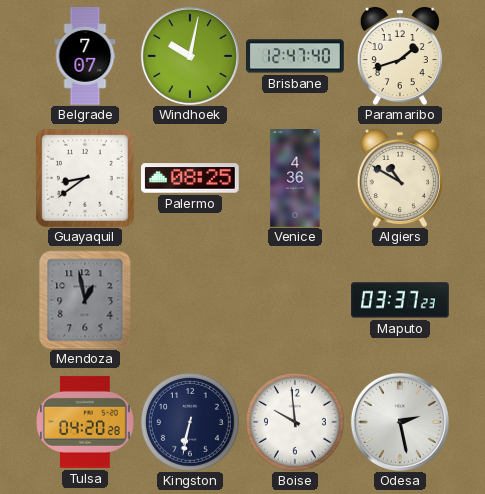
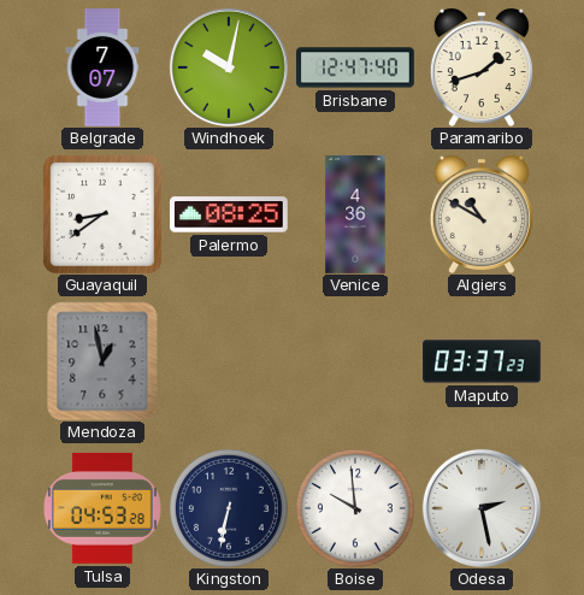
Tulsa: 04:20 -> 04:53
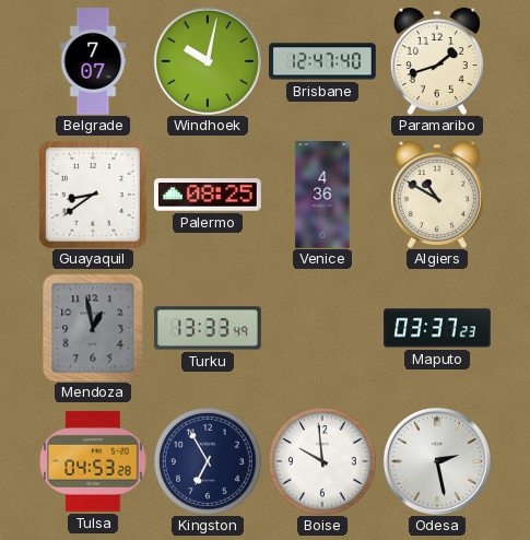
Turku: none -> 13:33
Kingston: 6:32 -> 6:55
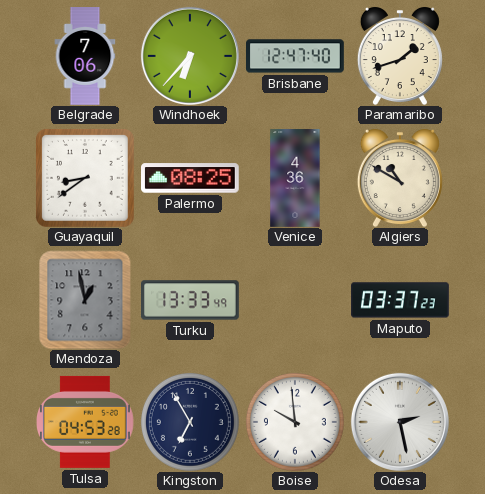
Belgrade: 7:07 -> 7:06
Windhoek: 10:02 -> 6:37
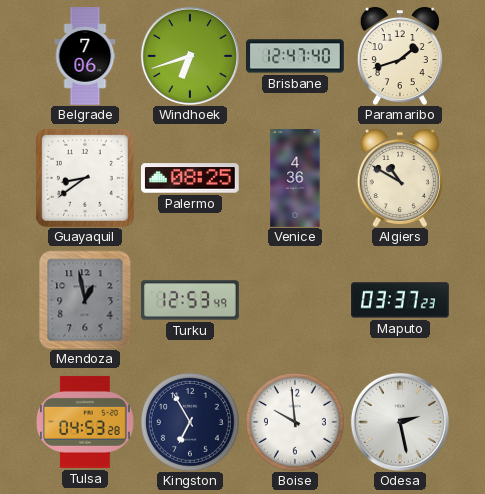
Windhoek: 6:37 -> 6:42
Turku: 13:33 -> 12:53
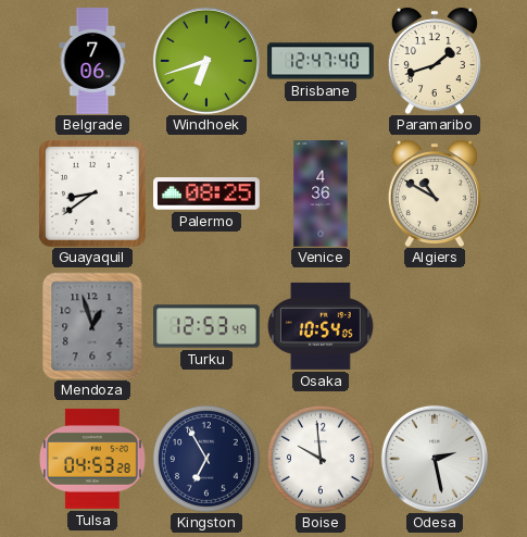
Mendoza: 12:58 -> 12:57
Osaka: none -> 10:54
Maputo: 03:37 -> none
